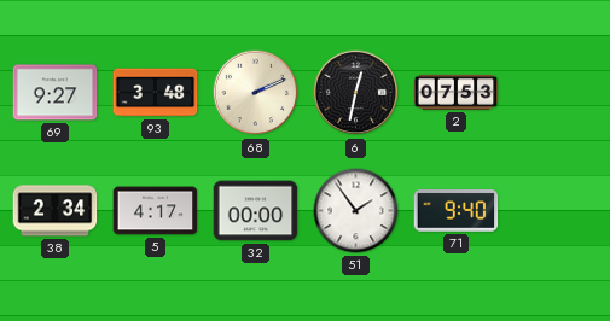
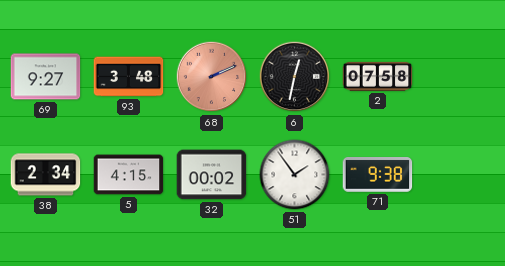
68 dial: cream -> salmon
2: 07:53 -> 07:58
5: 4:17 -> 4:15
32: 00:00 -> 00:02
71: 9:40 -> 9:38
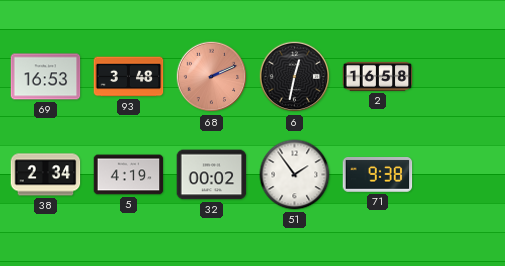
69: 9:27 -> 16:53
2: 07:58 -> 16:58
5: 4:15 -> 4:19
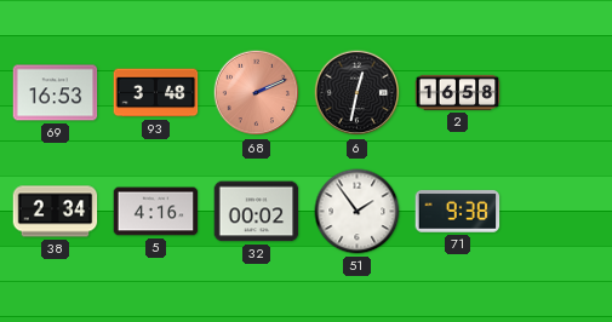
5: 4:19 -> 4:16
